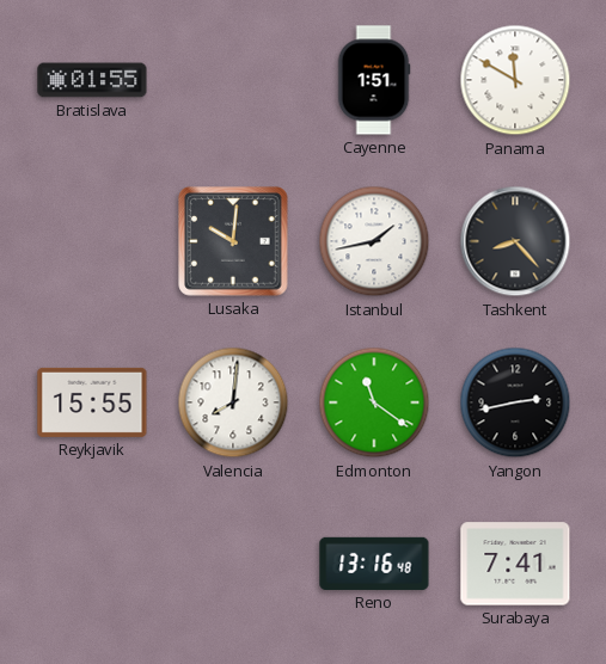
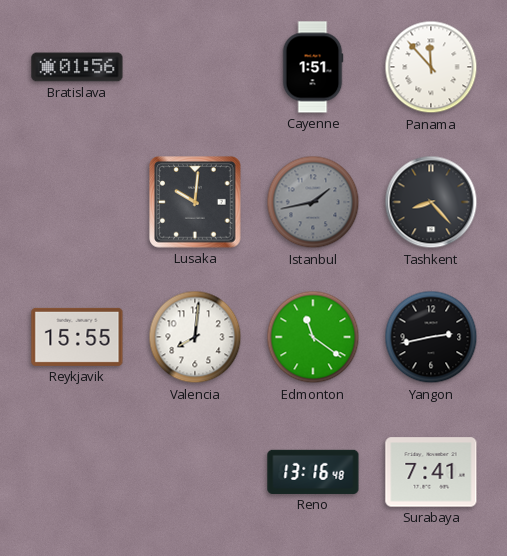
Bratislava: 01:55 -> 01:56
Panama: 11:50 -> 11:53
Istanbul dial: white -> grey
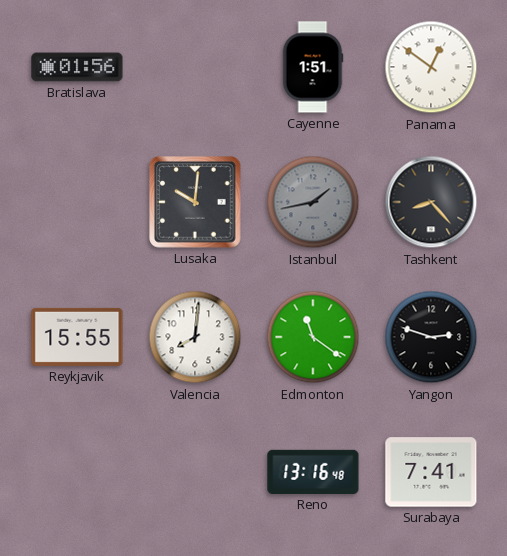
Panama: 11:53 -> 12:51
Yangon: 2:43 -> 2:48
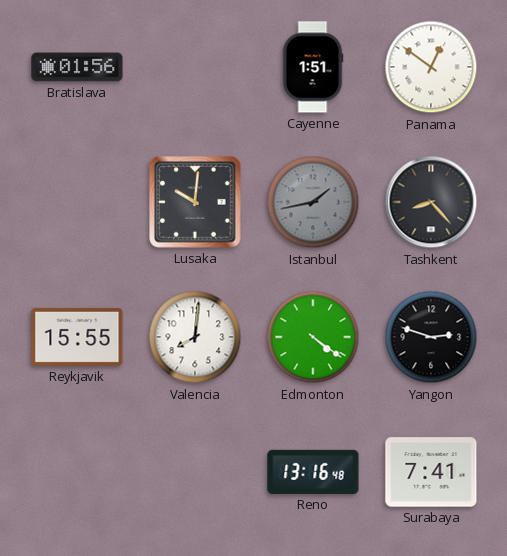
Edmonton: 11:21 -> 4:21
